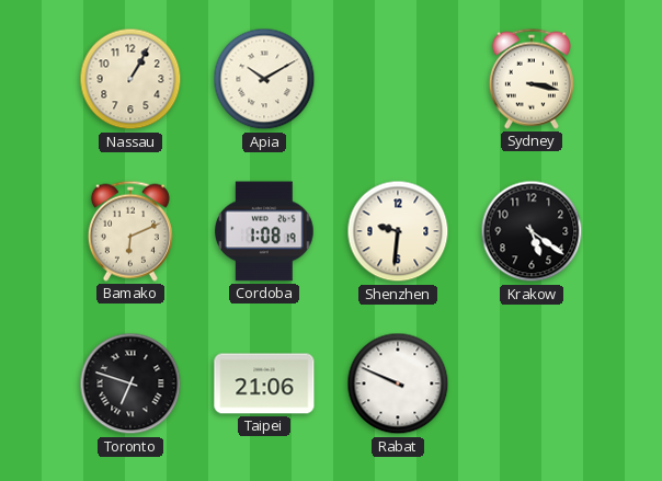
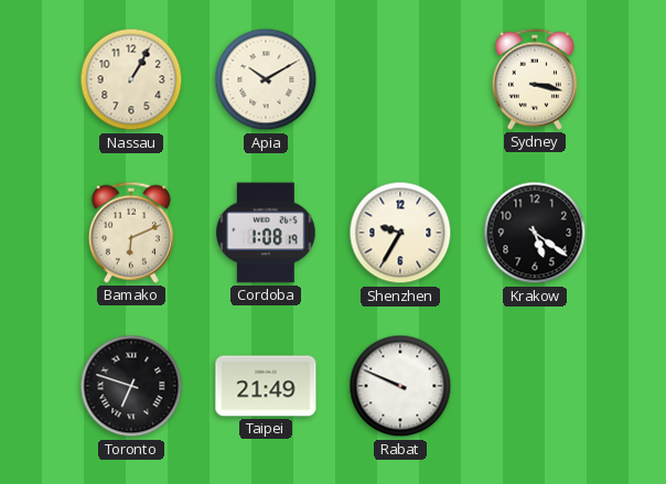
Shenzhen: 9:31 -> 9:35
Taipei: 21:06 -> 21:49
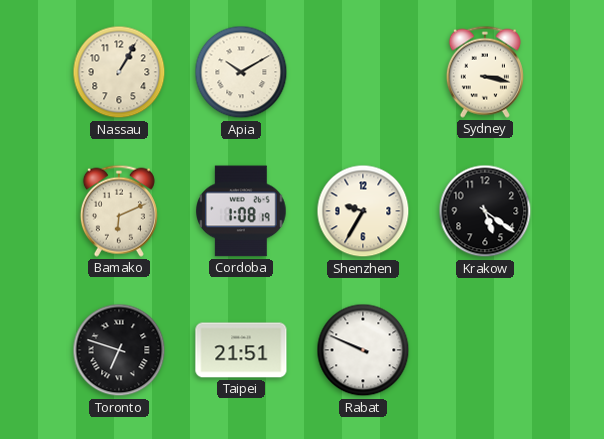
Taipei: 21:49 -> 21:51
